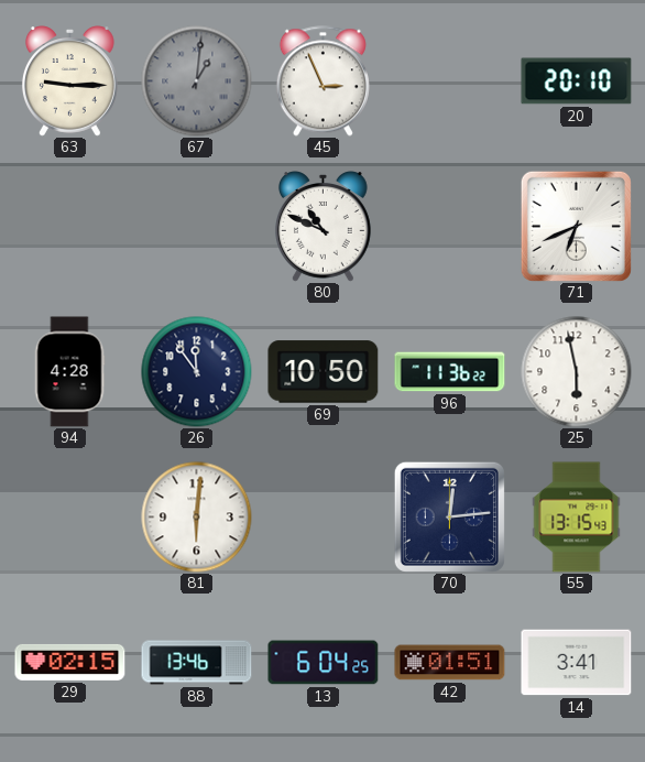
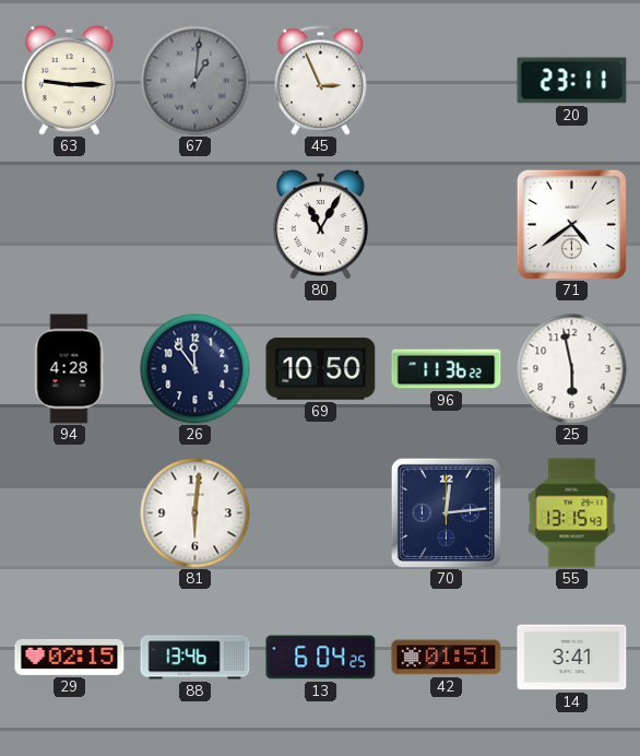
20: 20:10 -> 23:11
80: 10:49 -> 11:05
71: 6:41 -> 4:39
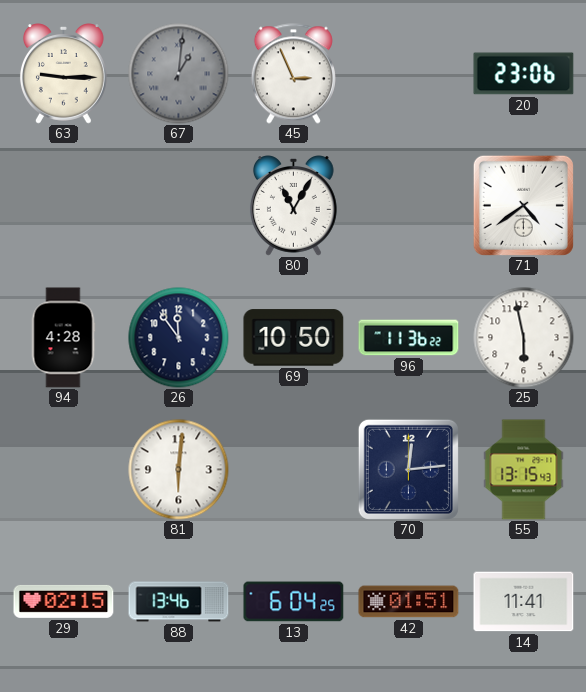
20: 23:11 -> 23:06
14: 3:41 -> 11:41
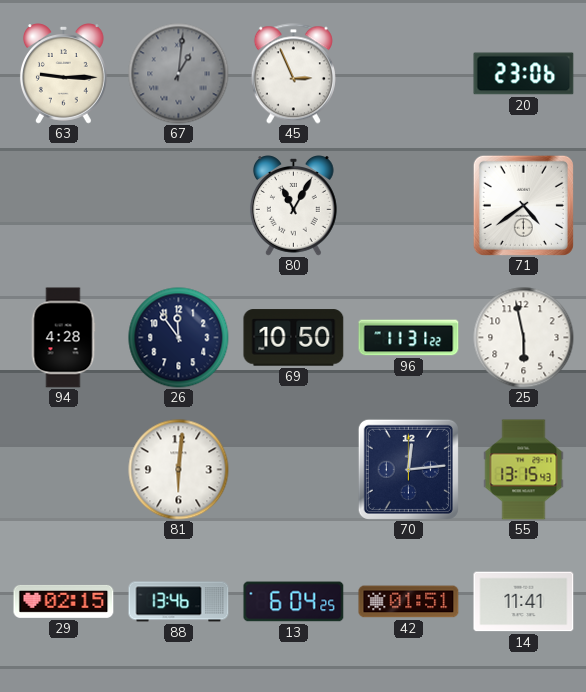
96: 11:36 -> 11:31
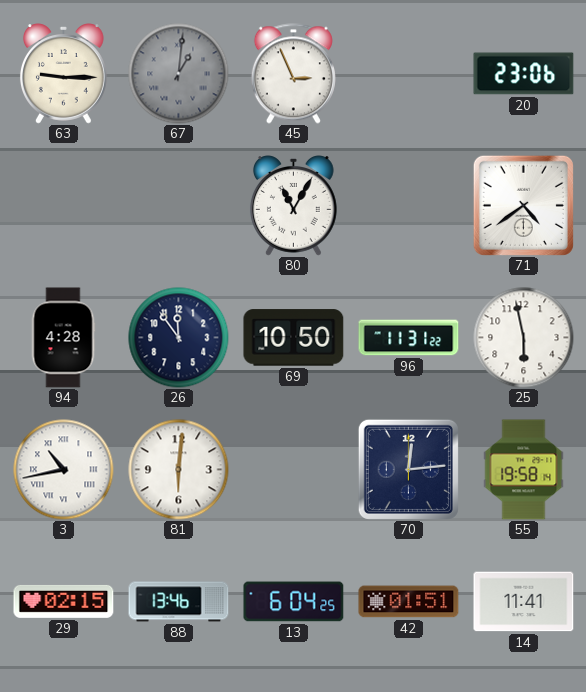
3: none -> 10:43
55: 13:15 -> 19:58
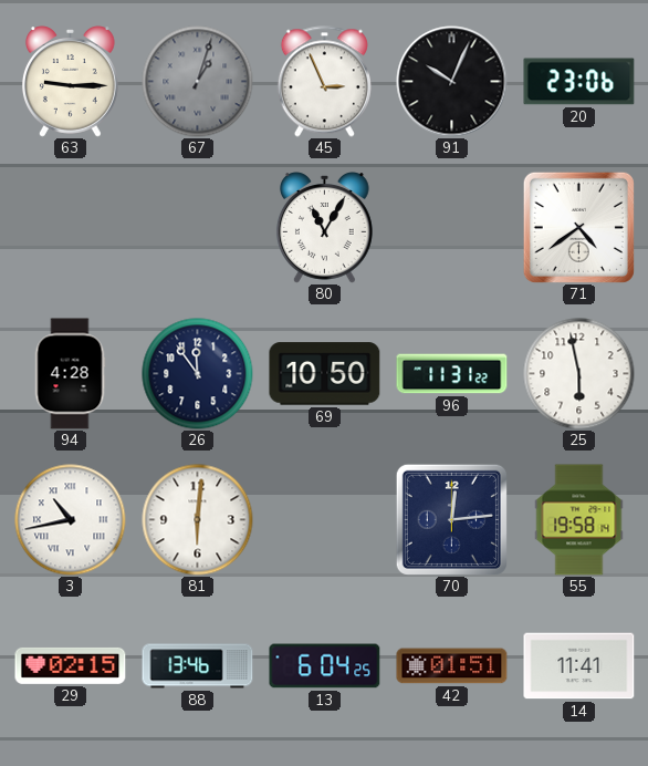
67: 1:01 -> 1:03
91: none -> 10:04
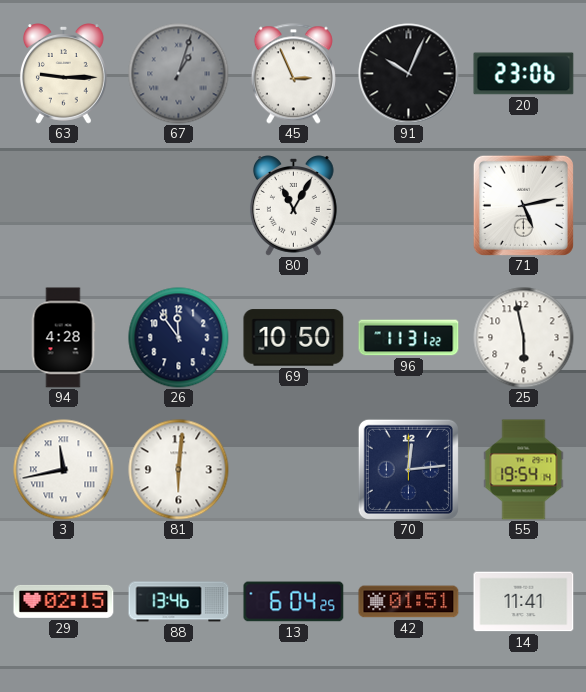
71: 4:39 -> 5:13
3: 10:43 -> 11:43
55: 19:58 -> 19:54
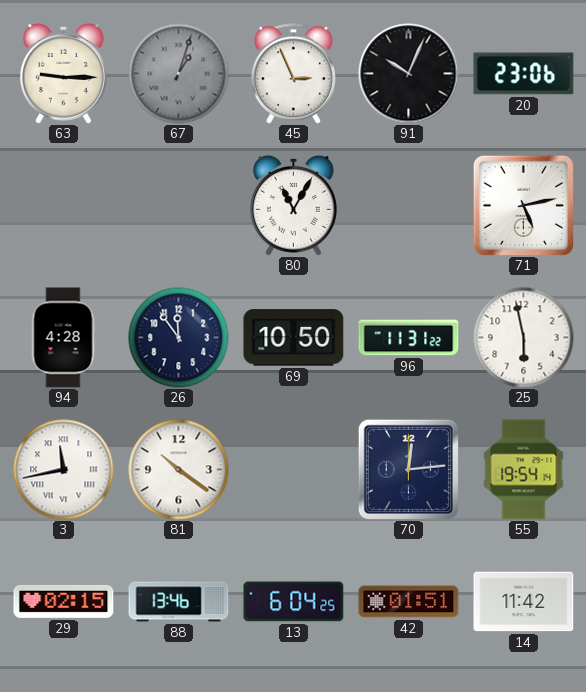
81: 6:01 -> 10:21
14: 11:41 -> 11:42
